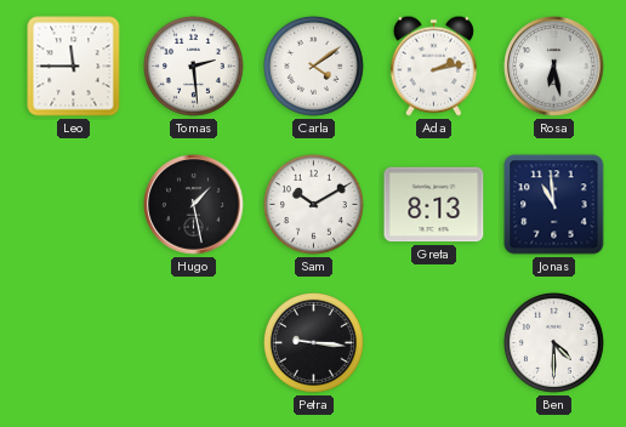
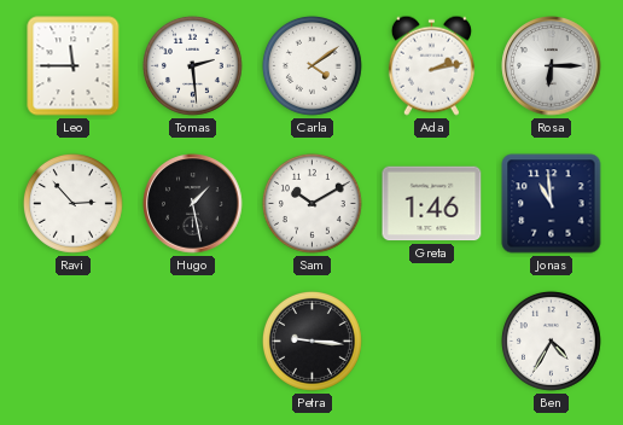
Rosa: 6:28 -> 6:15
Ravi: none -> 2:53
Greta: 8:13 -> 1:46
Ben: 4:30 -> 4:35
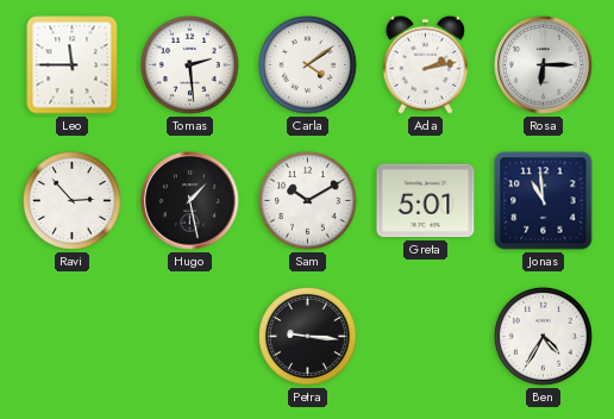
Greta: 1:46 -> 5:01
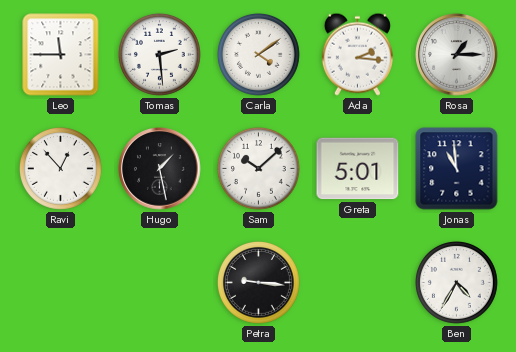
Ada: 2:13 -> 2:16
Rosa: 6:15 -> 1:15
Ravi: 2:53 -> 12:53
Sam: 10:10 -> 10:08
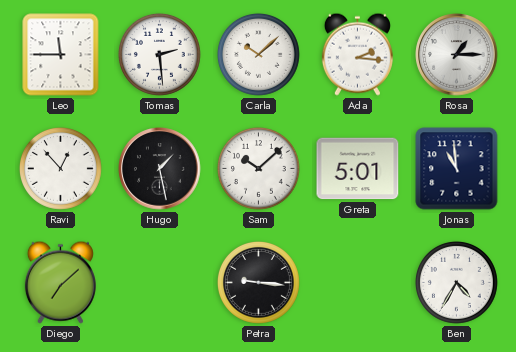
Carla: 4:09 -> 10:08
Diego: none -> 7:08
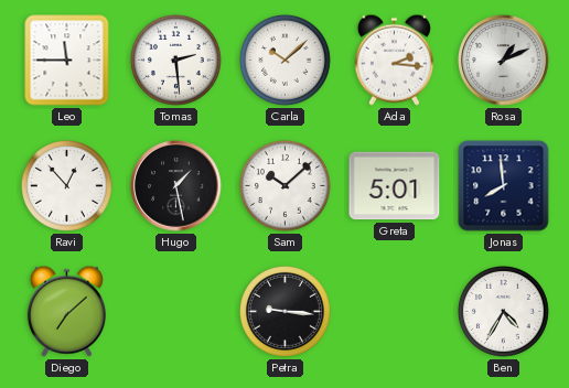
Rosa: 1:15 -> 1:11
Jonas: 10:59 -> 7:59
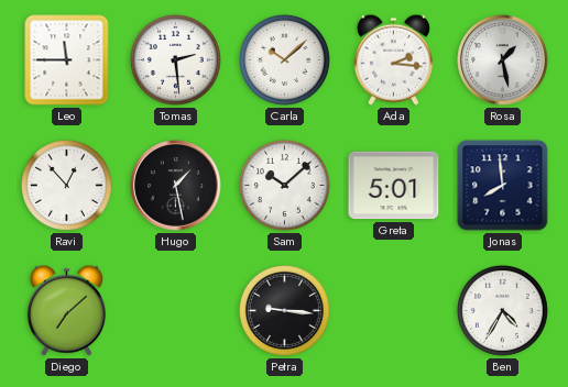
Rosa: 1:11 -> 1:28
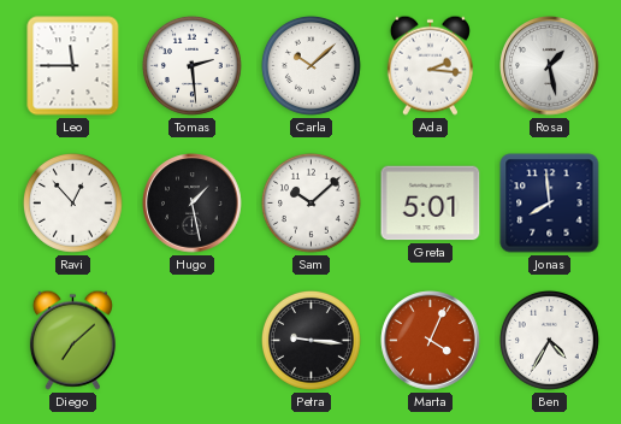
Marta: none -> 4:04
